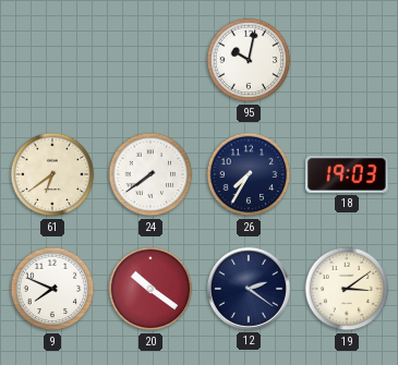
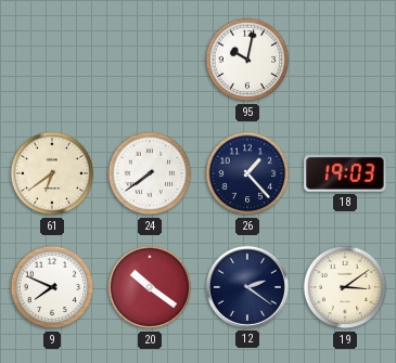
26: 7:35 -> 1:23
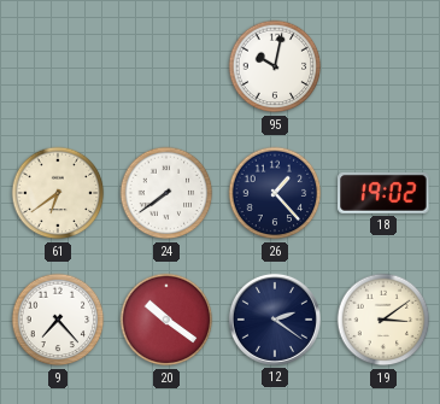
18: 19:03 -> 19:02
9: 7:49 -> 7:23
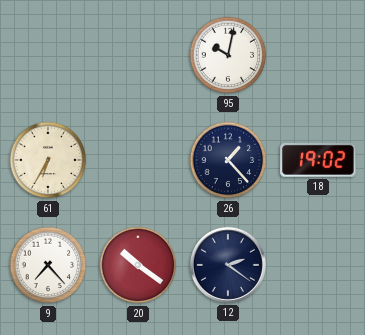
61: 6:39 -> 6:35
24: 7:39 -> none
19: 3:09 -> none
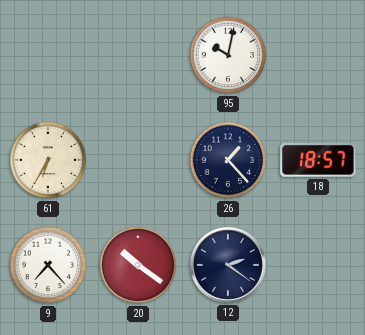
18: 19:02 -> 18:57
